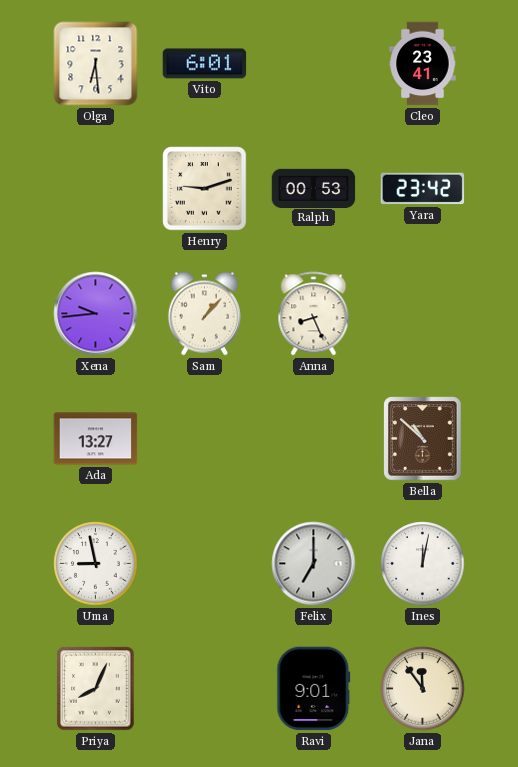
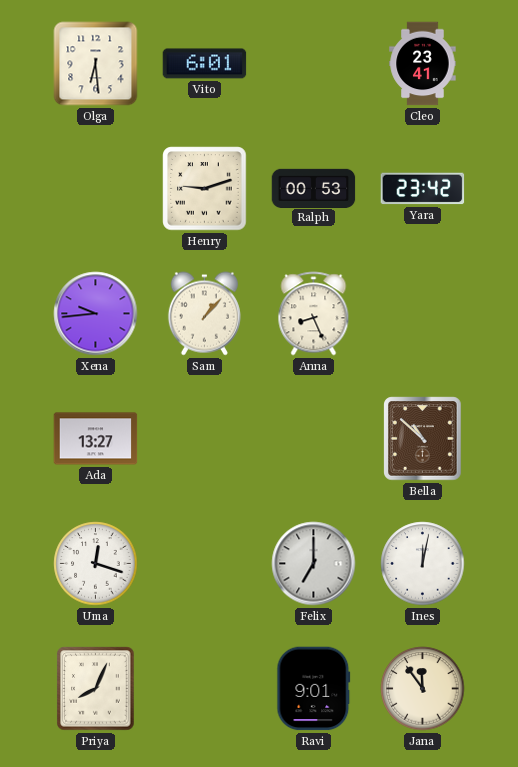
Uma: 8:58 -> 12:18
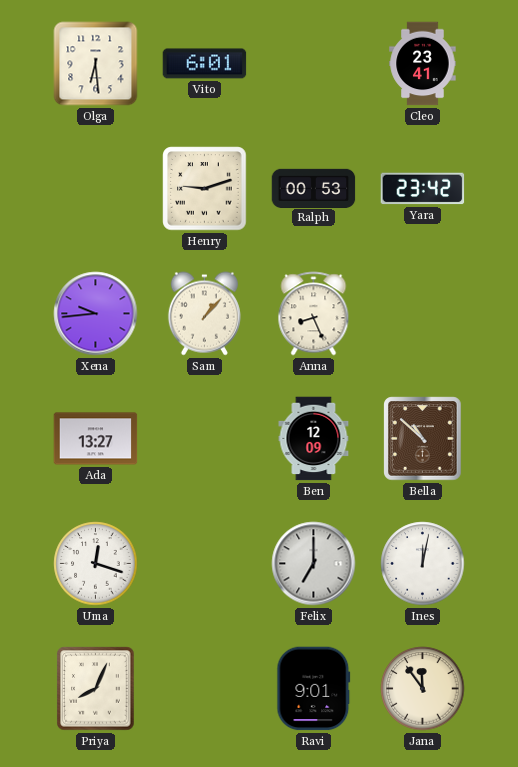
Ben: none -> 12:09
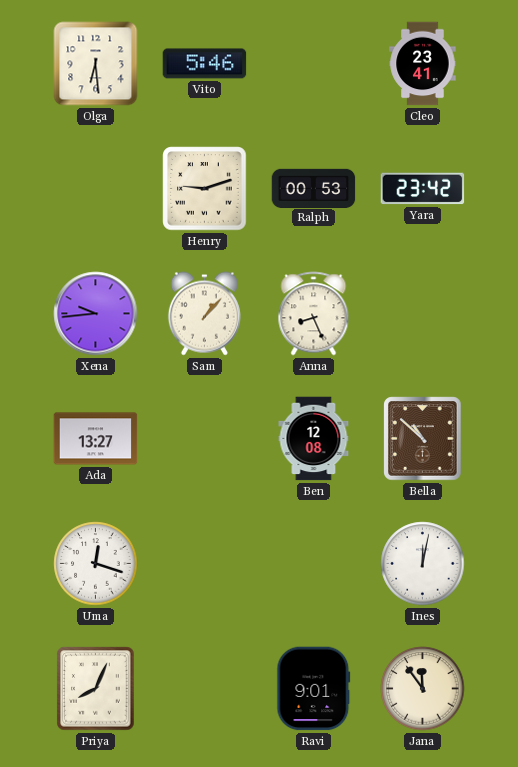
Vito: 6:01 -> 5:46
Ben: 12:09 -> 12:08
Felix: 7:00 -> none
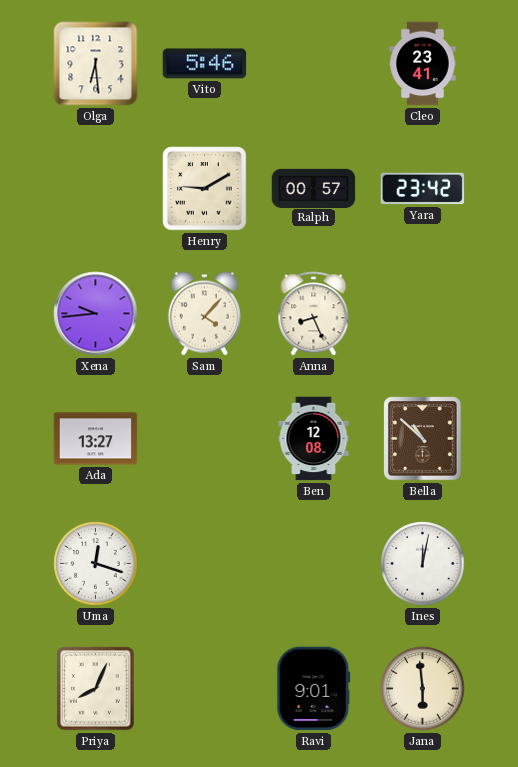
Henry: 9:12 -> 9:10
Ralph: 00:53 -> 00:57
Sam: 1:07 -> 4:07
Jana: 11:54 -> 5:59
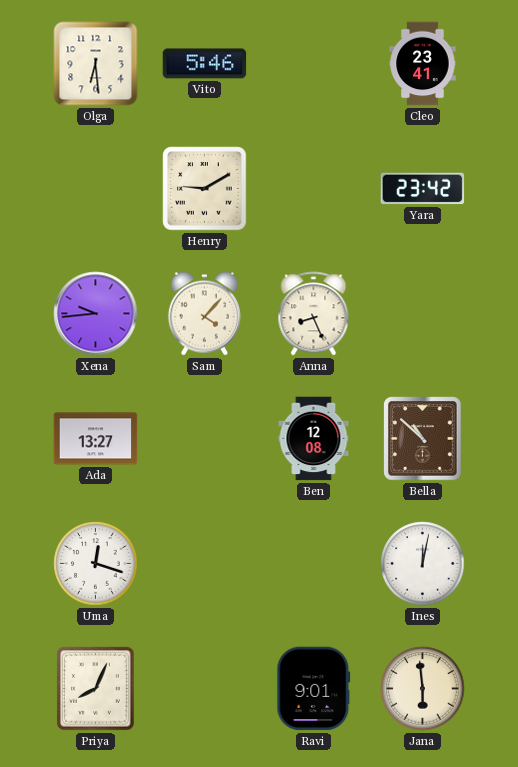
Ralph: 00:57 -> none
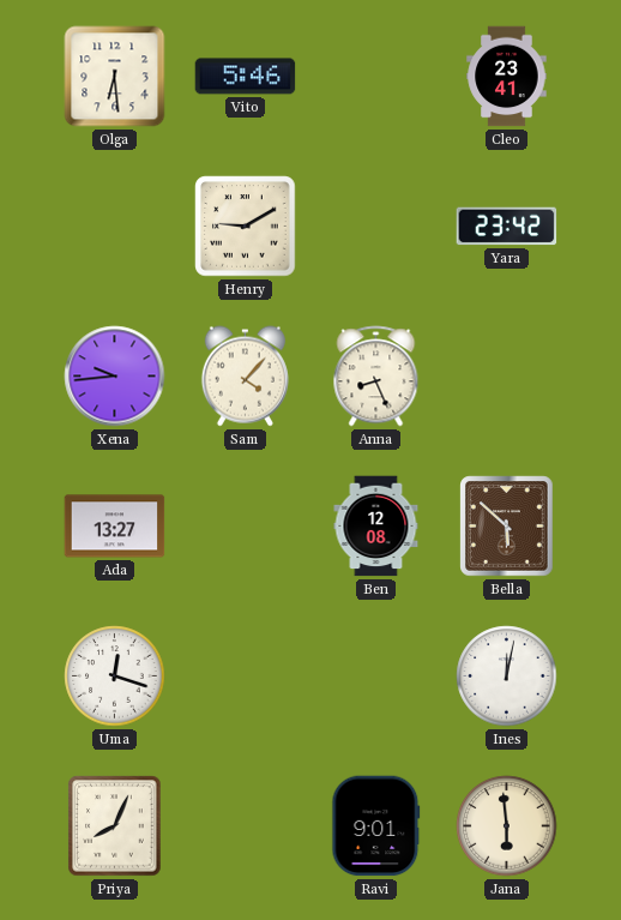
Bella: 10:52 -> 5:52
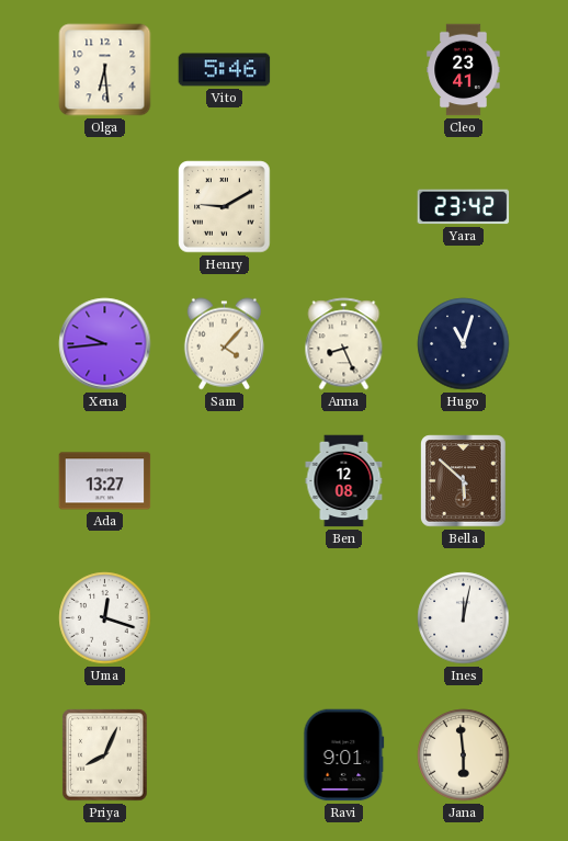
Hugo: none -> 11:03
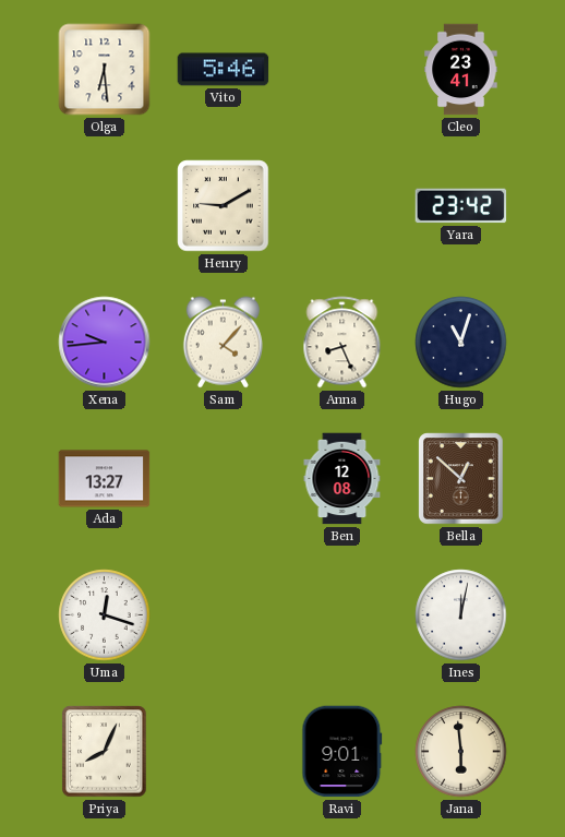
Bella: 5:52 -> 12:52
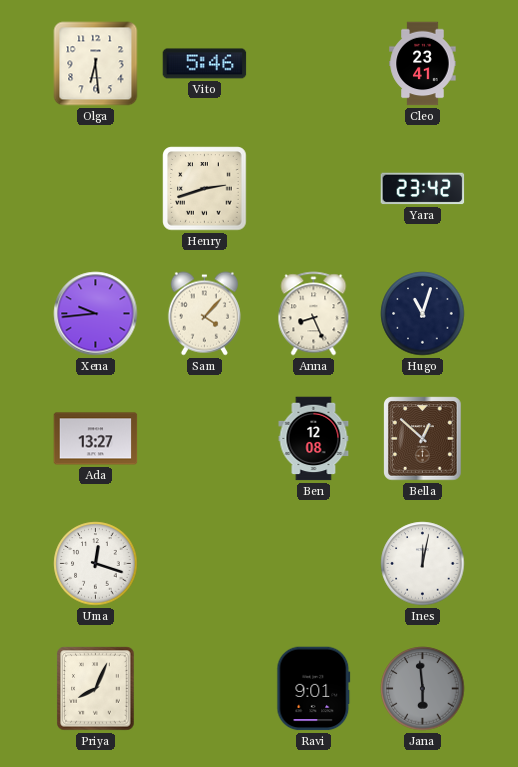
Henry: 9:10 -> 2:42
Jana dial: cream -> grey
